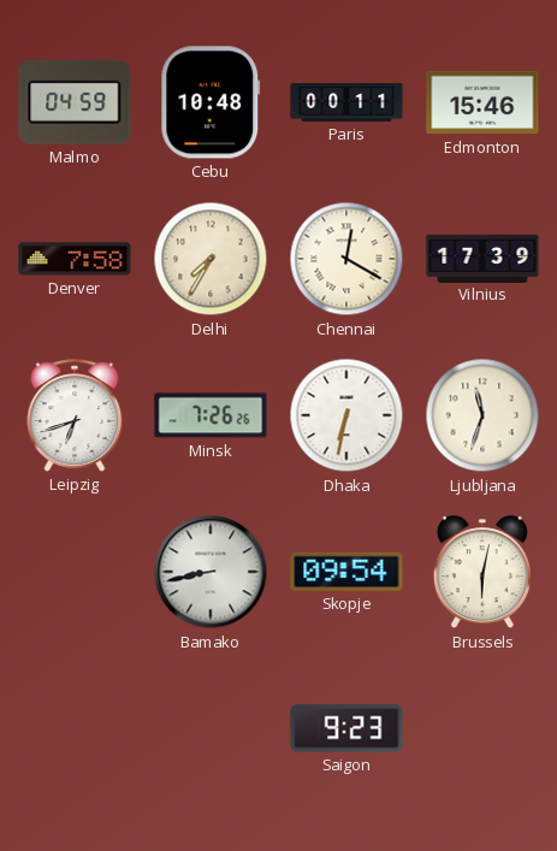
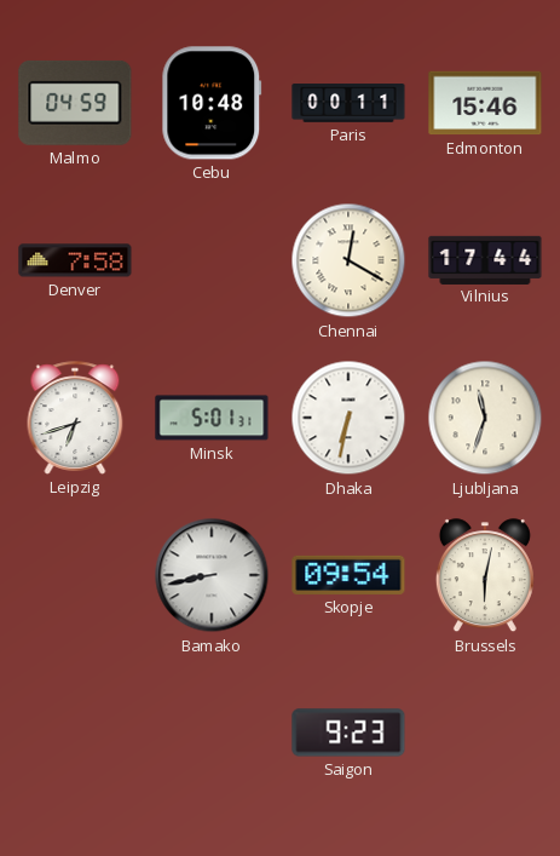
Delhi: 7:35 -> none
Vilnius: 17:39 -> 17:44
Minsk: 7:26 -> 5:01
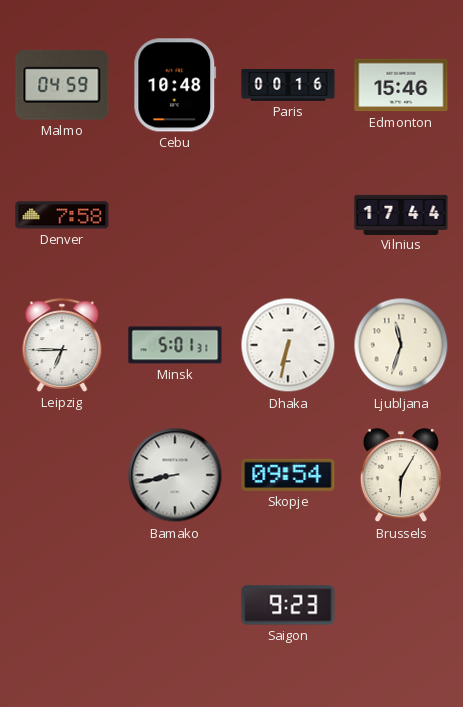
Paris: 00:11 -> 00:16
Chennai: 12:20 -> none
Leipzig: 6:42 -> 6:45
Brussels: 6:02 -> 6:05
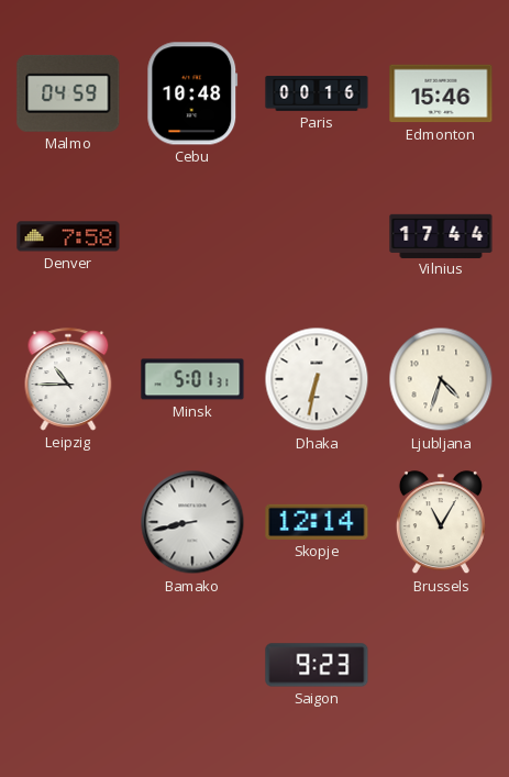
Leipzig: 6:45 -> 10:45
Ljubljana: 11:33 -> 4:33
Skopje: 09:54 -> 12:14
Brussels: 6:05 -> 11:05
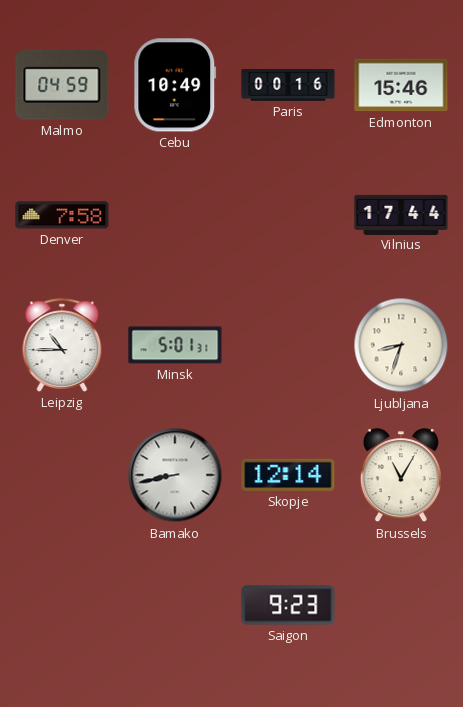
Cebu: 10:48 -> 10:49
Dhaka: 6:32 -> none
Ljubljana: 4:33 -> 8:33
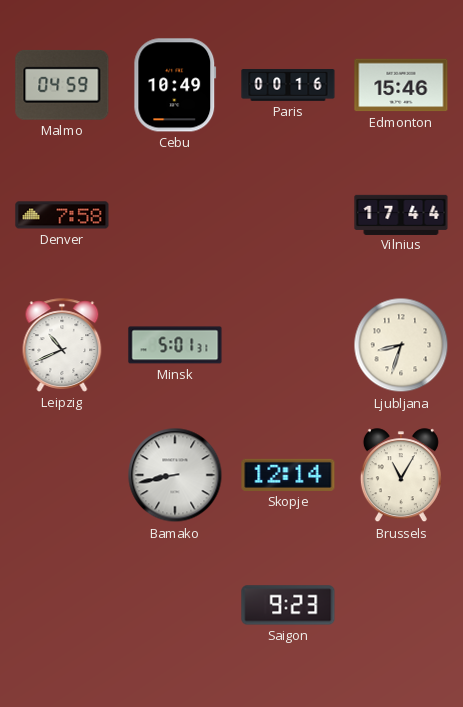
Leipzig: 10:45 -> 10:41
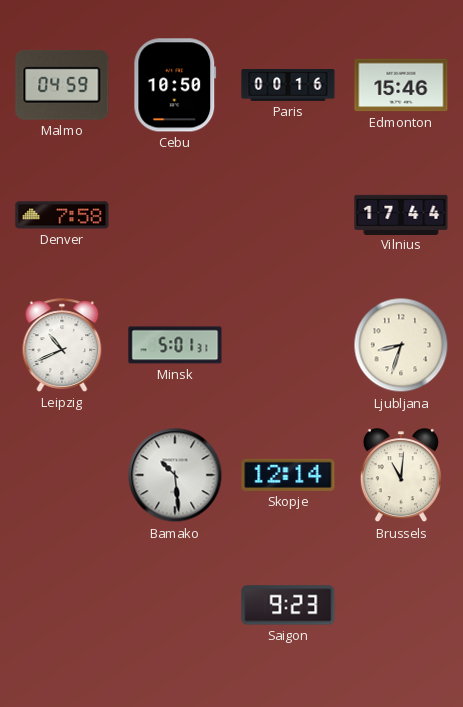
Cebu: 10:49 -> 10:50
Bamako: 8:43 -> 10:29
Brussels: 11:05 -> 11:01
